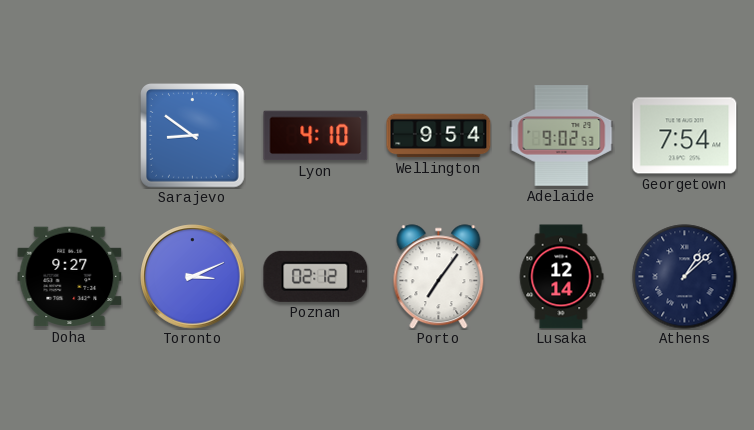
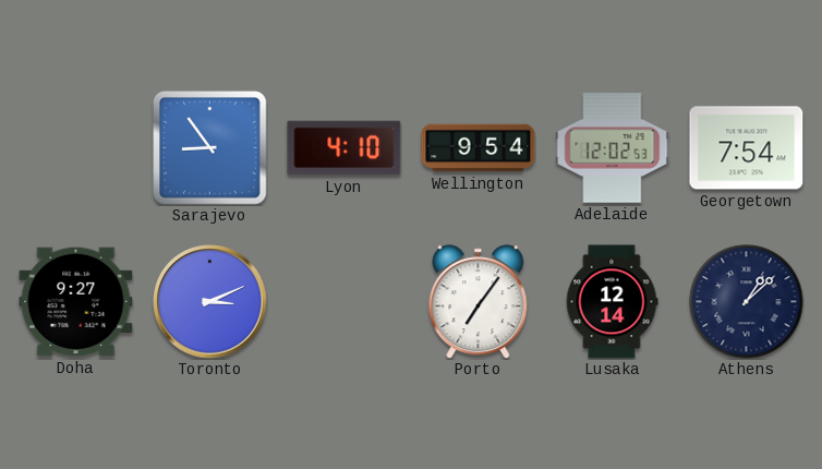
Sarajevo: 8:51 -> 8:54
Adelaide: 9:02 -> 12:02
Poznan: 02:12 -> none
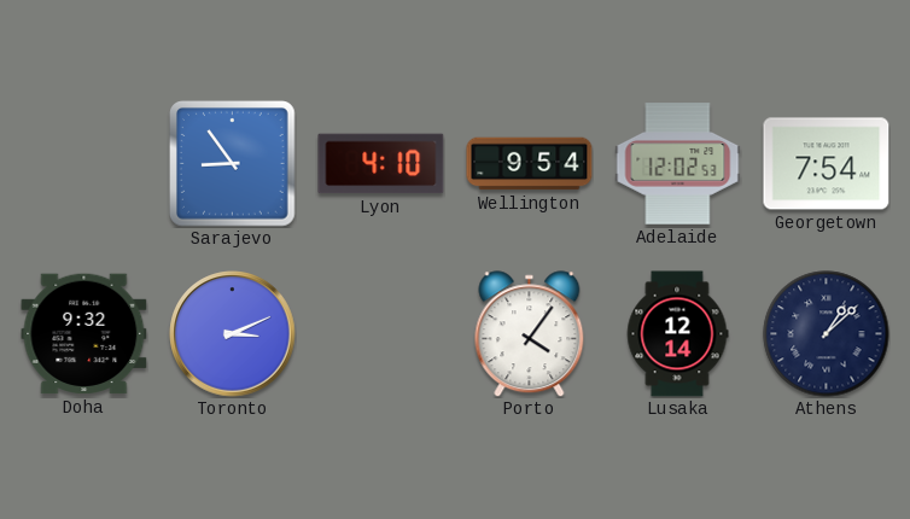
Doha: 9:27 -> 9:32
Porto: 7:06 -> 4:06
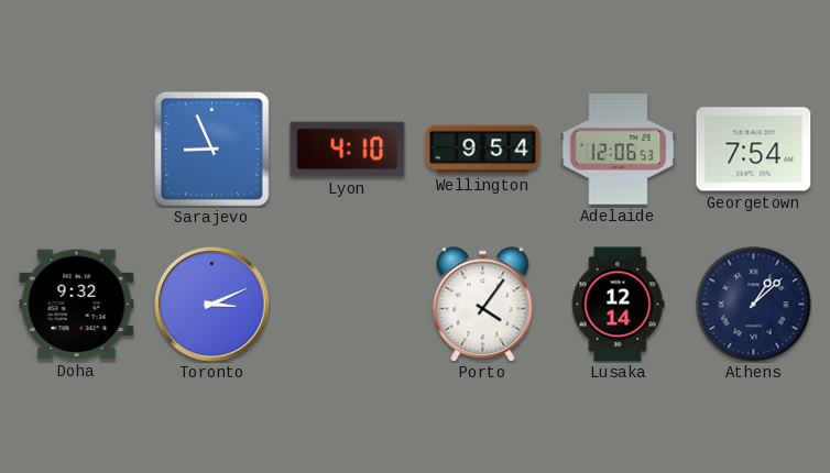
Sarajevo: 8:54 -> 8:56
Adelaide: 12:02 -> 12:06
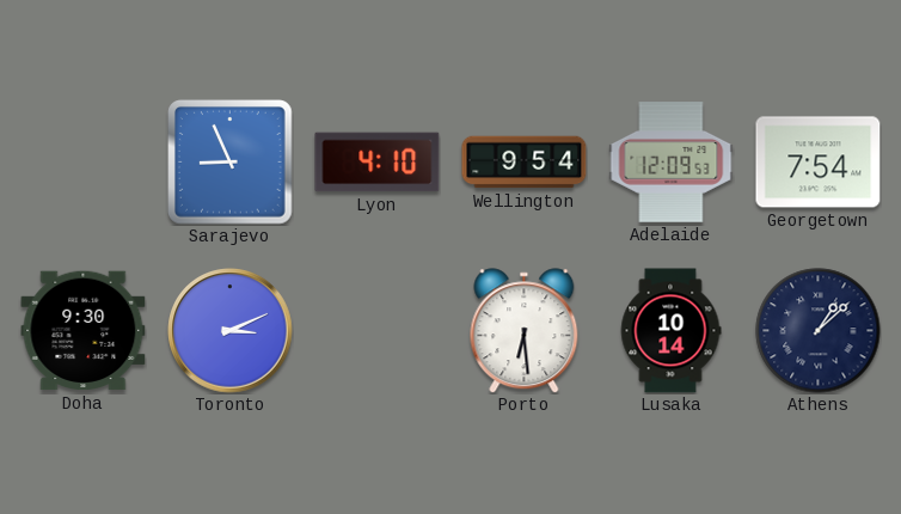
Adelaide: 12:06 -> 12:09
Doha: 9:32 -> 9:30
Porto: 4:06 -> 6:29
Lusaka: 12:14 -> 10:14
